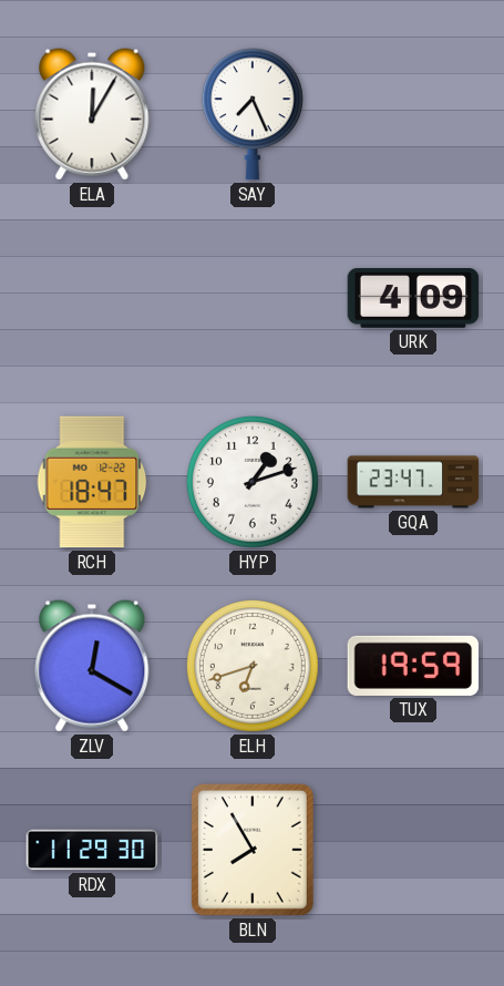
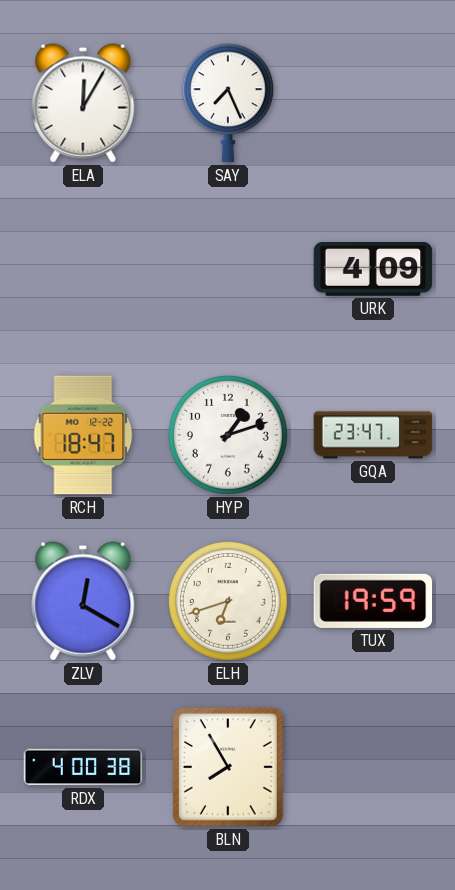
RDX: 11:29 -> 4:00
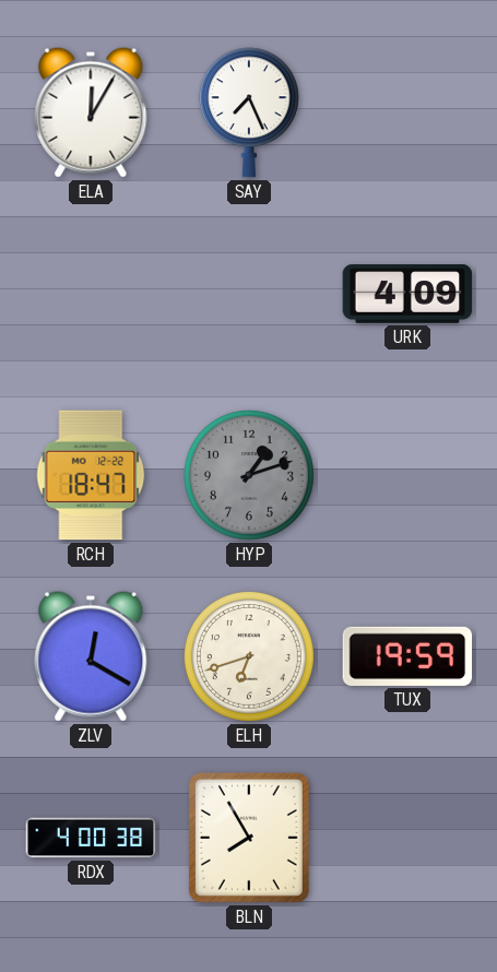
HYP dial: white -> grey
GQA: 23:47 -> none
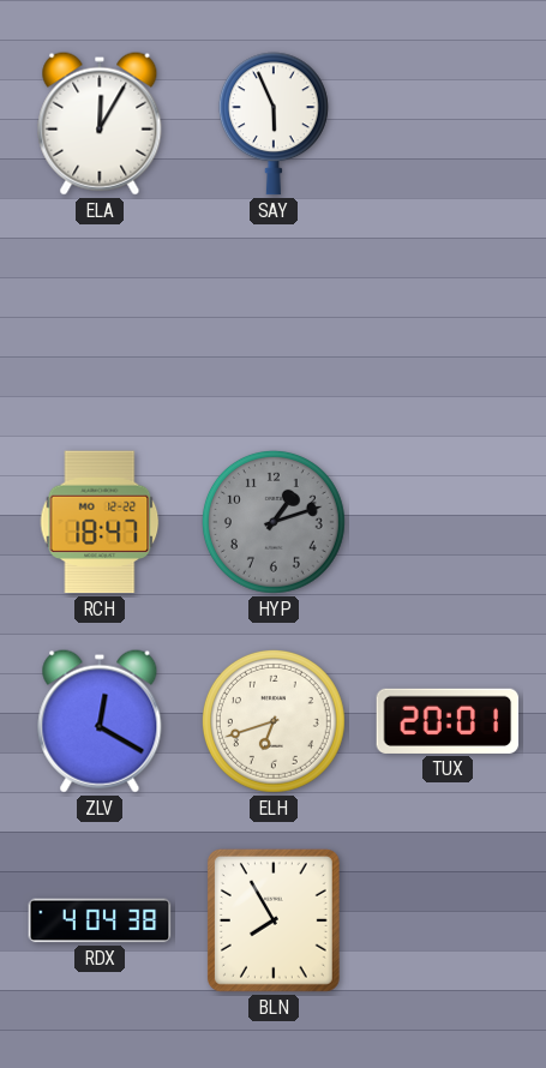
SAY: 7:26 -> 5:56
URK: 4:09 -> none
TUX: 19:59 -> 20:01
RDX: 4:00 -> 4:04
